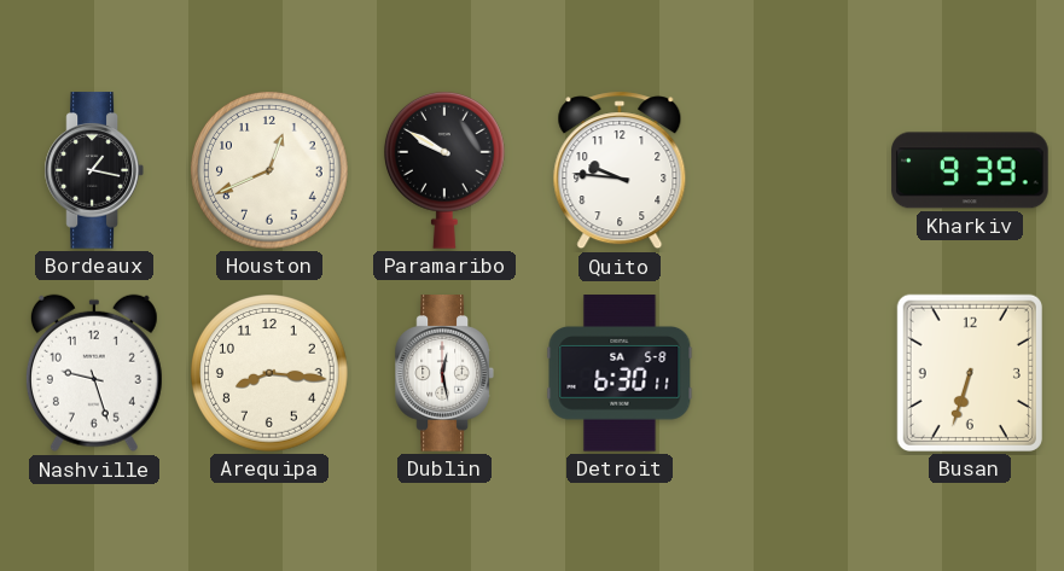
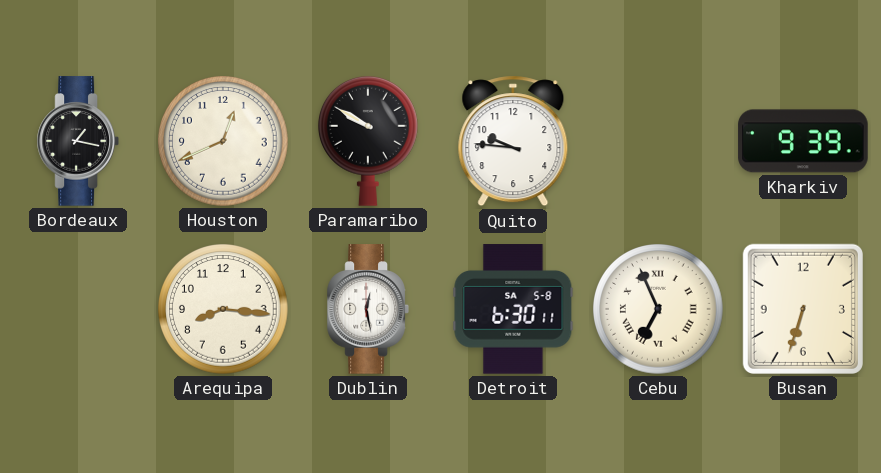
Nashville: 9:27 -> none
Cebu: none -> 6:56
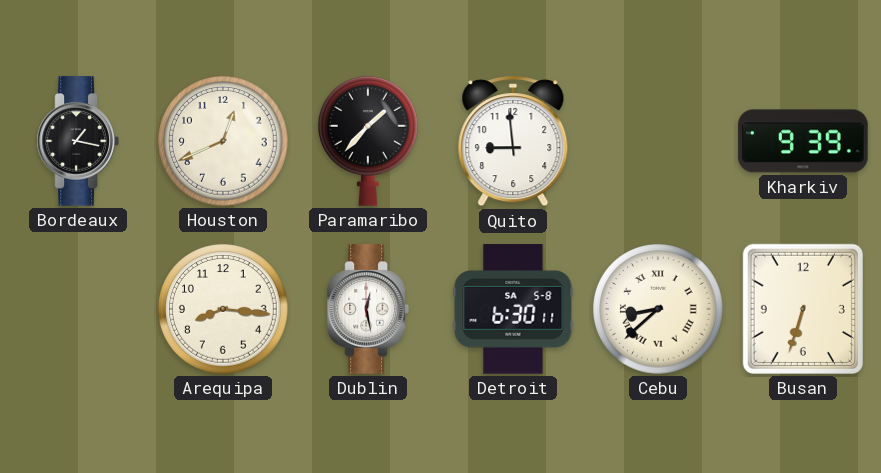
Paramaribo: 9:50 -> 1:37
Quito: 9:46 -> 8:59
Cebu: 6:56 -> 8:38
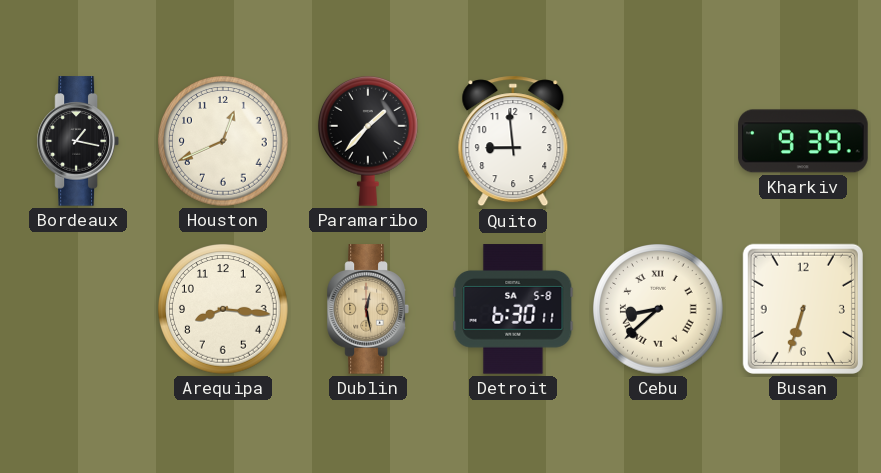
Dublin dial: white -> champagne
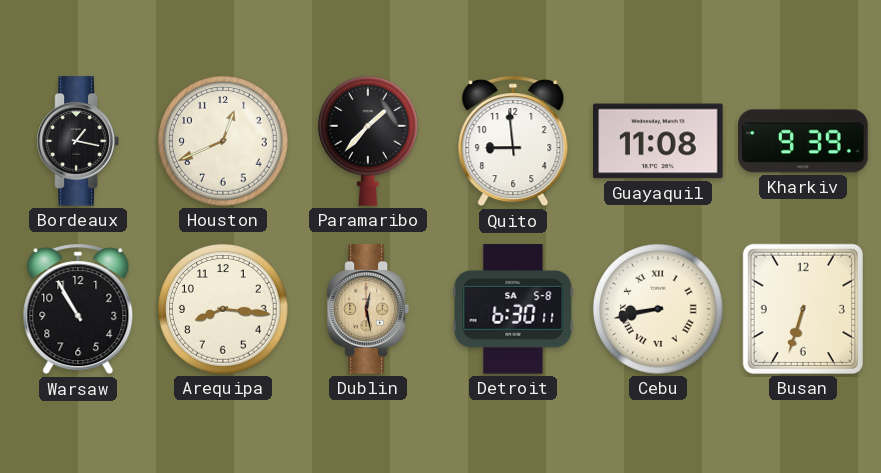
Guayaquil: none -> 11:08
Warsaw: none -> 10:55
Cebu: 8:38 -> 8:43
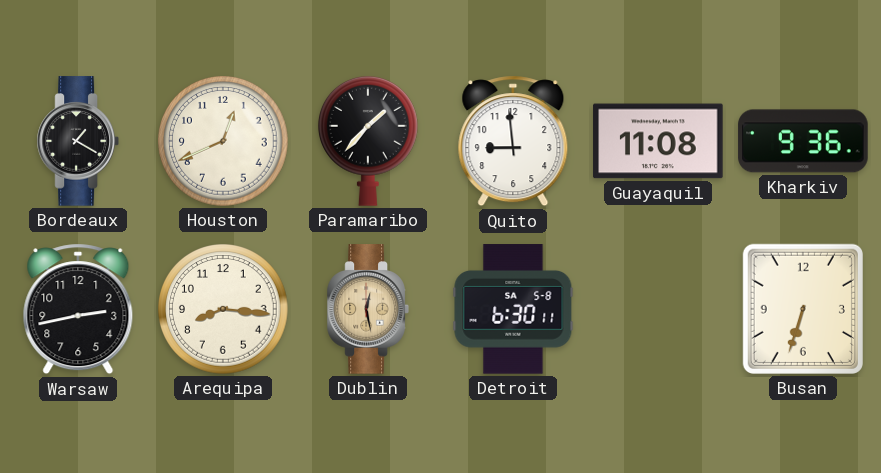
Bordeaux: 1:17 -> 1:20
Kharkiv: 9:39 -> 9:36
Warsaw: 10:55 -> 2:43
Cebu: 8:43 -> none
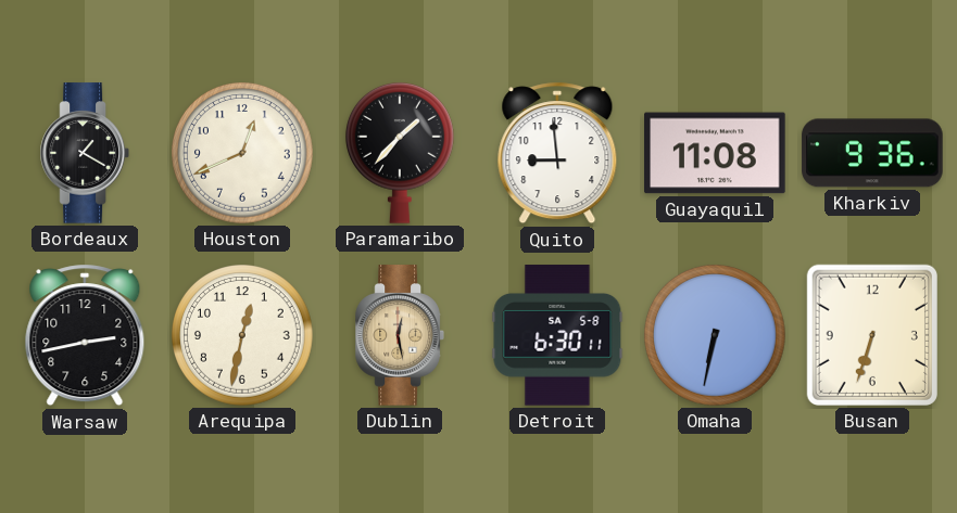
Arequipa: 8:16 -> 12:32
Omaha: none -> 6:32
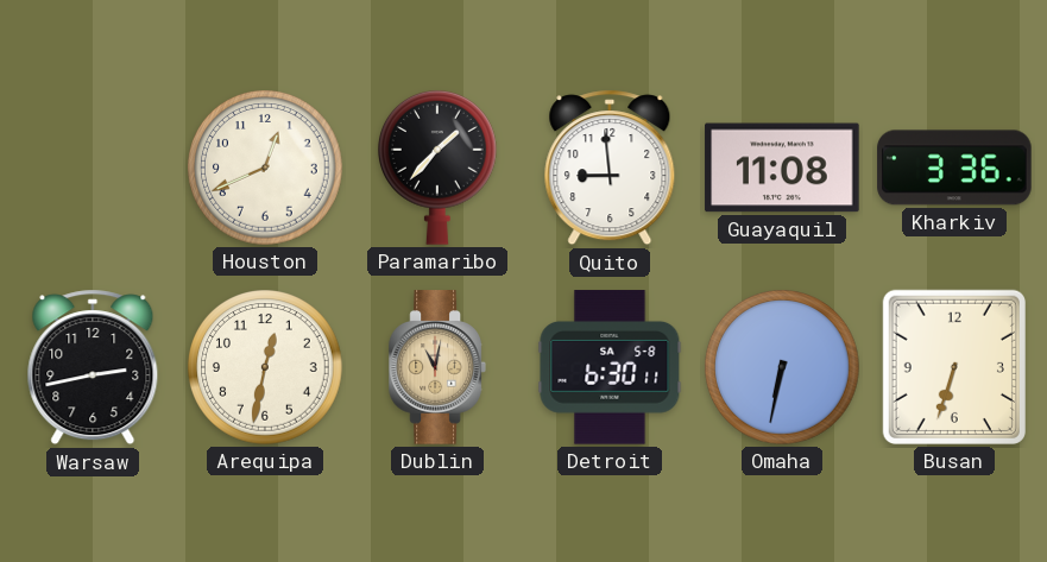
Bordeaux: 1:20 -> none
Kharkiv: 9:36 -> 3:36
Dublin: 12:28 -> 11:02
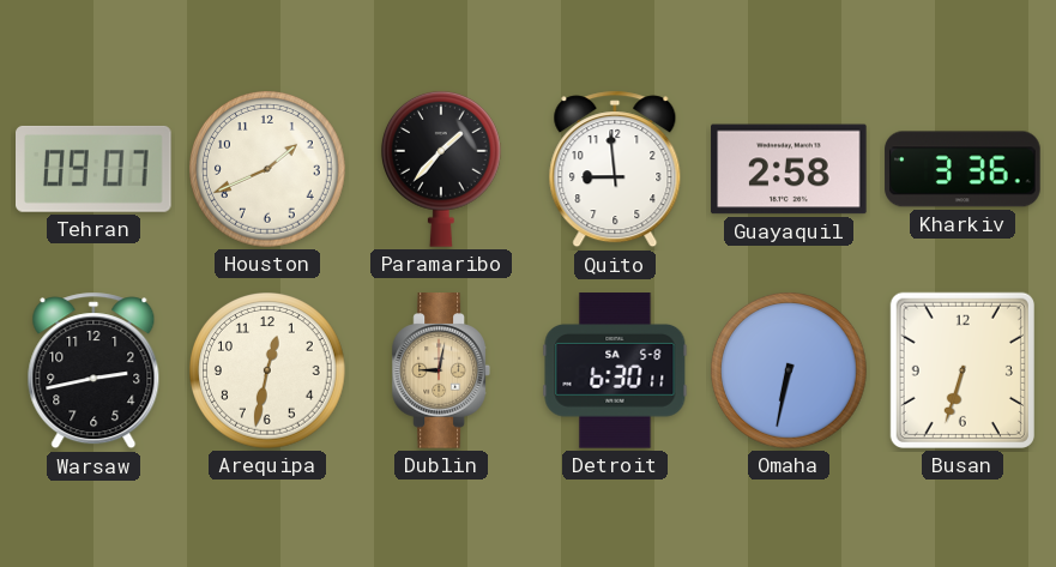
Tehran: none -> 09:07
Houston: 12:41 -> 1:41
Guayaquil: 11:08 -> 2:58
Dublin: 11:02 -> 9:02
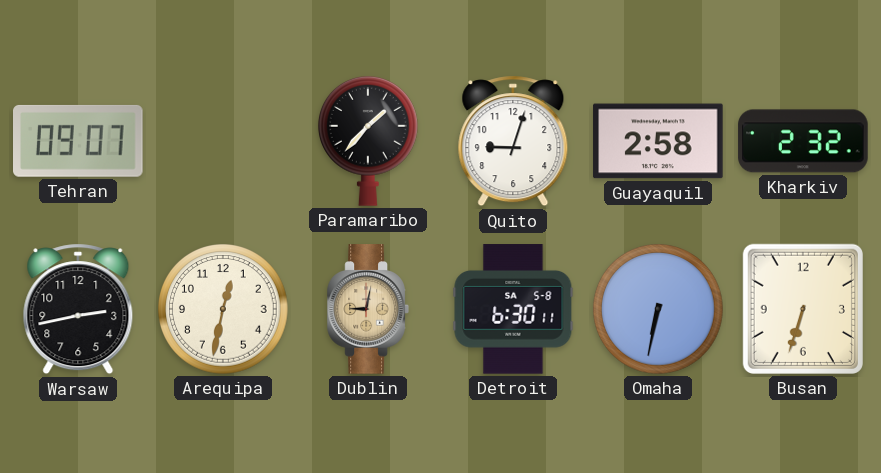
Houston: 1:41 -> none
Quito: 8:59 -> 9:03
Kharkiv: 3:36 -> 2:32
